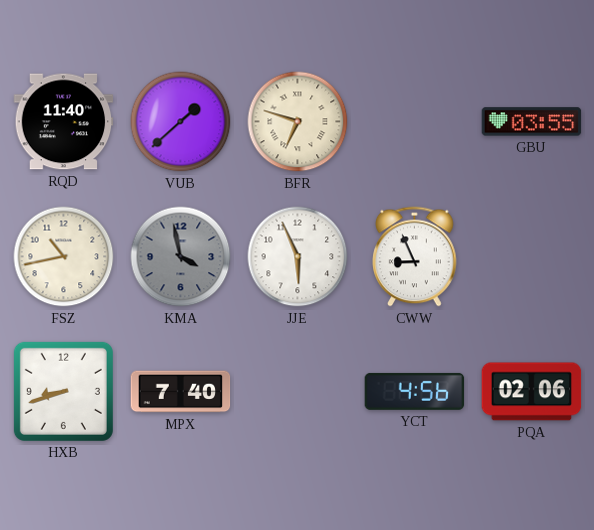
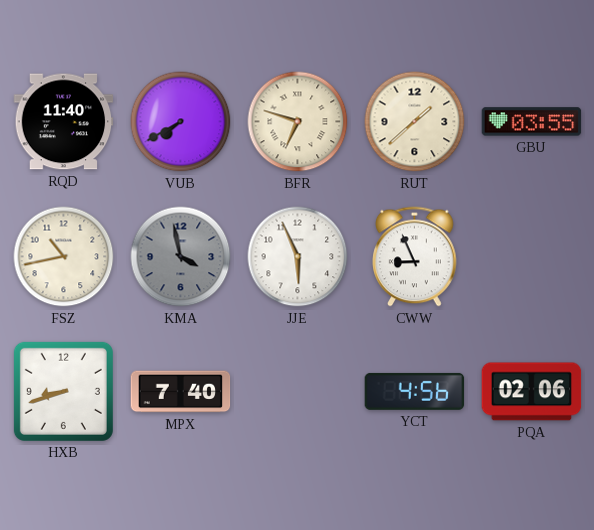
VUB: 1:38 -> 7:40
RUT: none -> 1:38
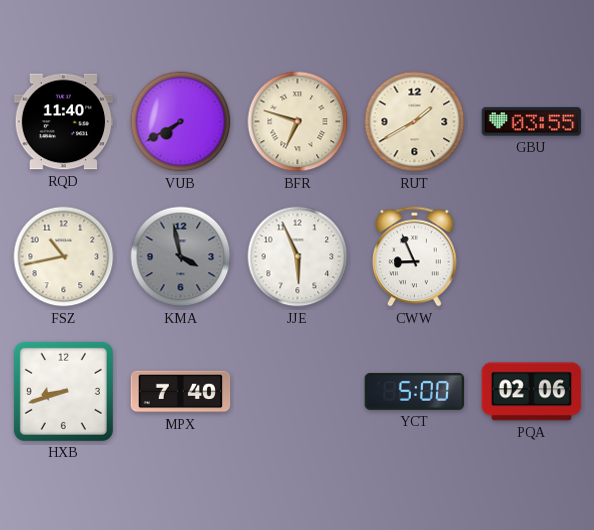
RUT: 1:38 -> 1:40
YCT: 4:56 -> 5:00
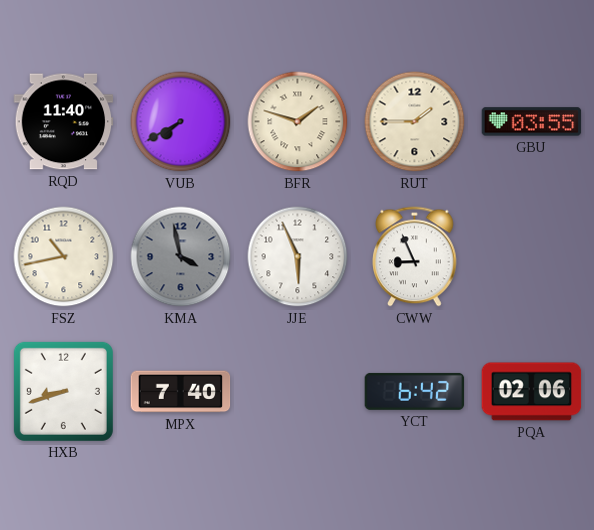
BFR: 6:48 -> 1:48
RUT: 1:40 -> 1:45
YCT: 5:00 -> 6:42
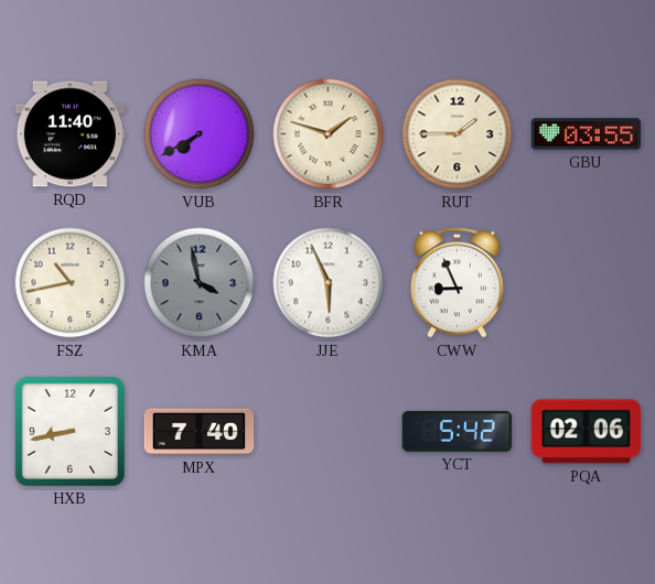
HXB: 8:42 -> 8:43
YCT: 6:42 -> 5:42
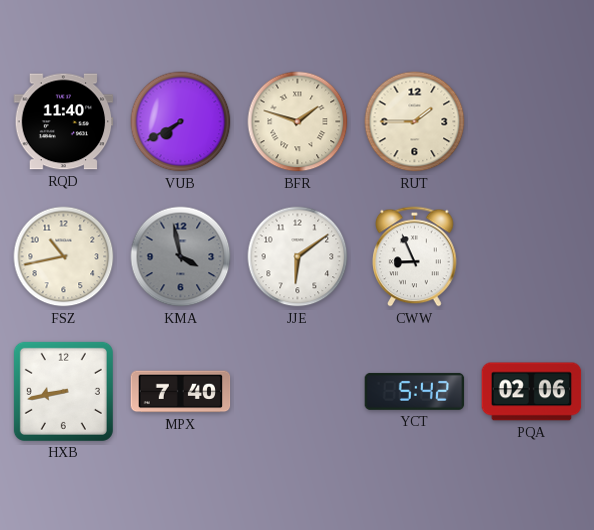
GBU: 03:55 -> none
JJE: 5:56 -> 6:09
